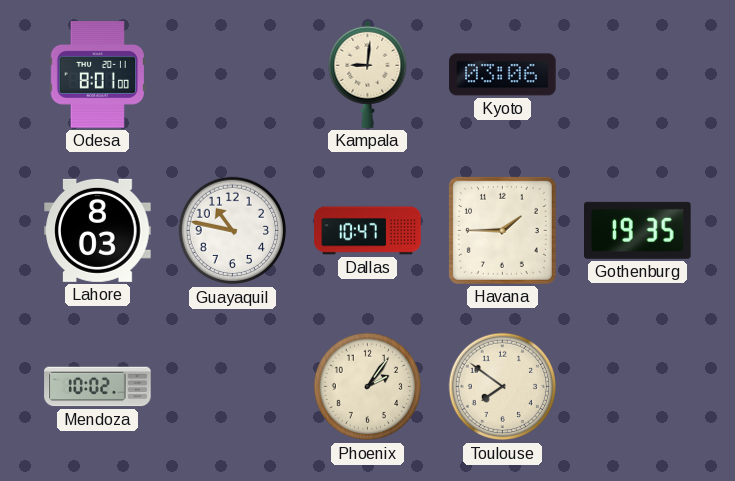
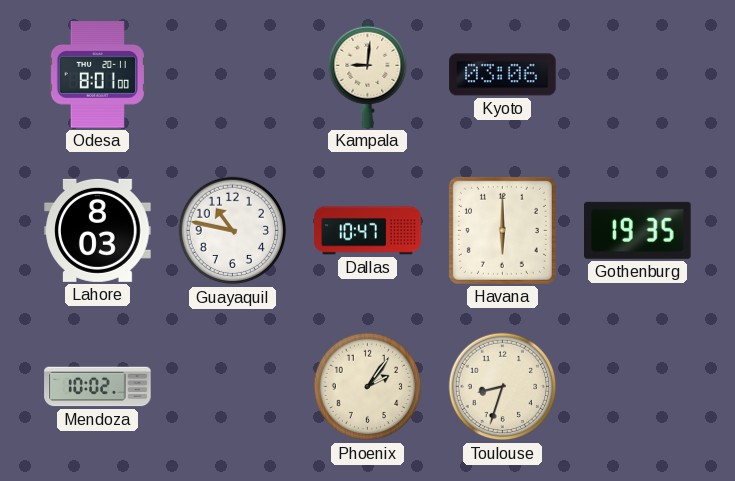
Havana: 1:45 -> 6:00
Toulouse: 7:51 -> 8:33
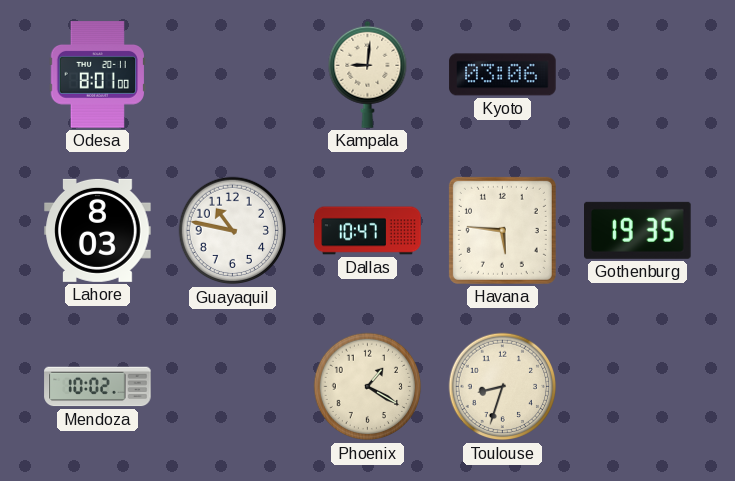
Havana: 6:00 -> 5:46
Phoenix: 2:06 -> 1:20
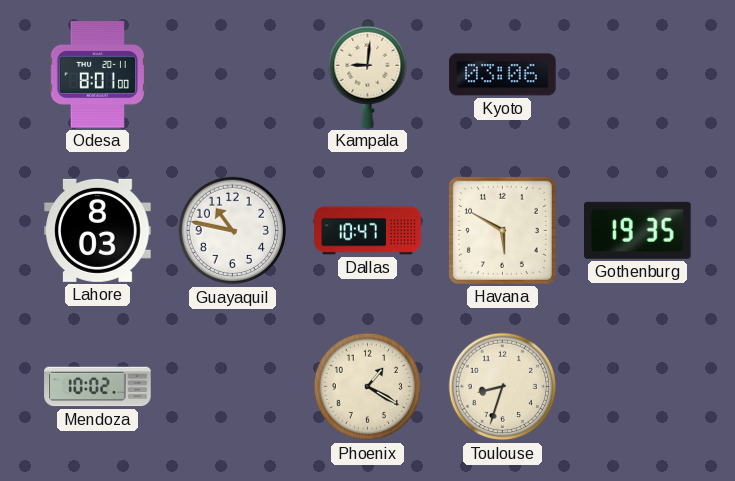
Havana: 5:46 -> 5:50
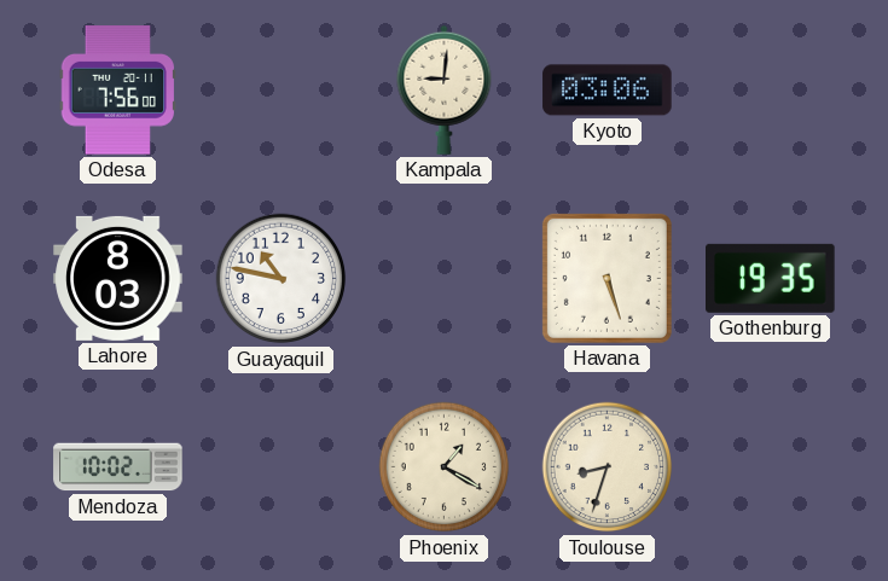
Odesa: 8:01 -> 7:56
Dallas: 10:47 -> none
Havana: 5:50 -> 5:27
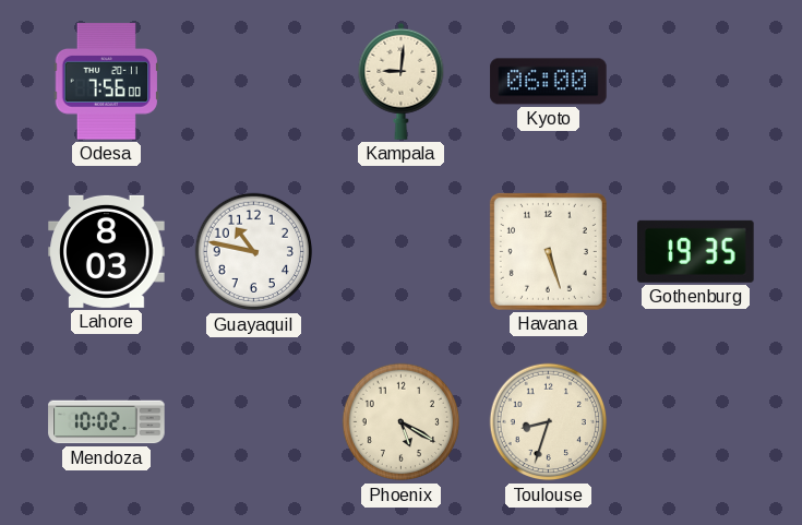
Kyoto: 03:06 -> 06:00
Phoenix: 1:20 -> 5:20
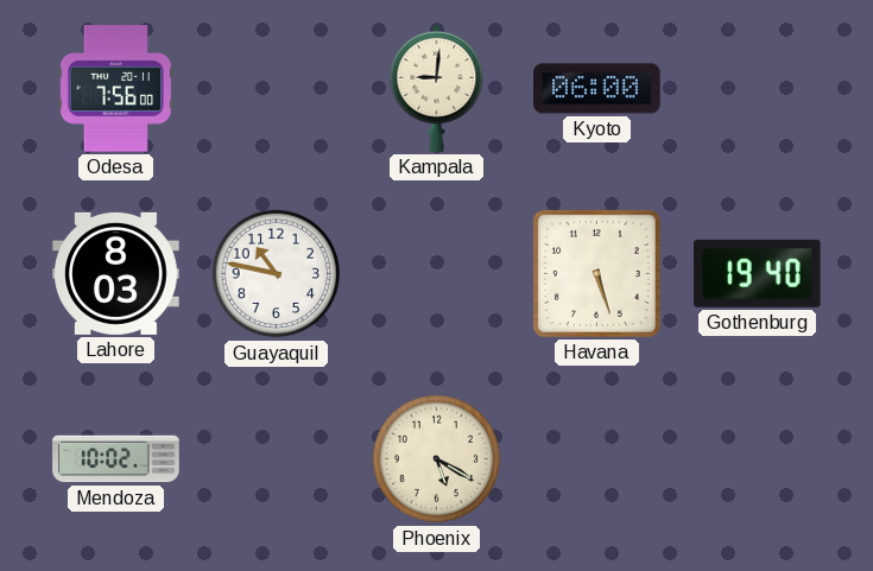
Gothenburg: 19:35 -> 19:40
Toulouse: 8:33 -> none
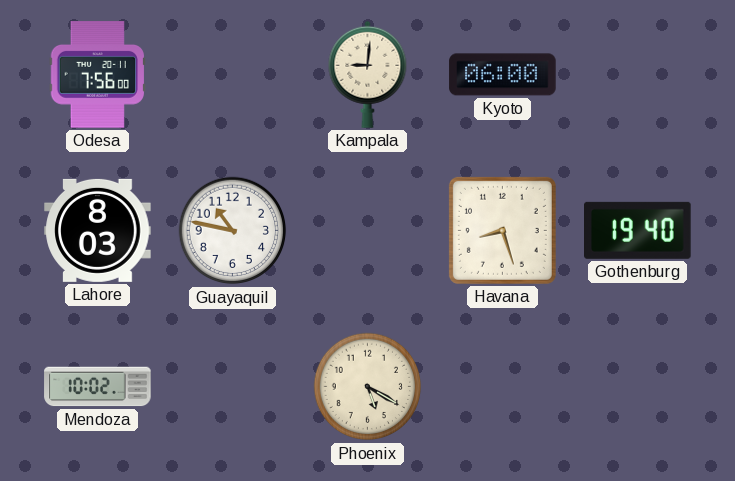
Havana: 5:27 -> 8:27
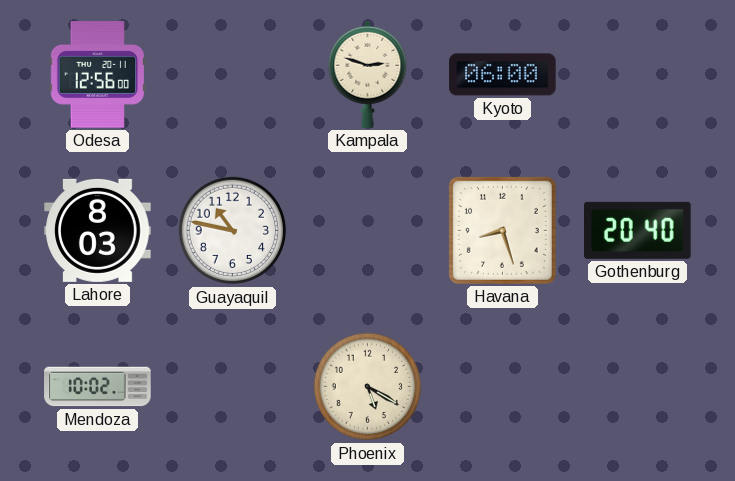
Odesa: 7:56 -> 12:56
Kampala: 9:01 -> 2:48
Gothenburg: 19:40 -> 20:40
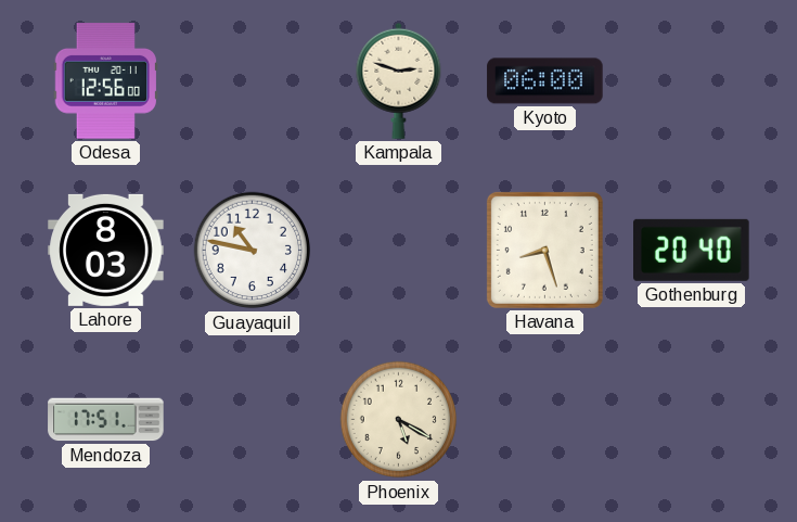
Mendoza: 10:02 -> 17:51
